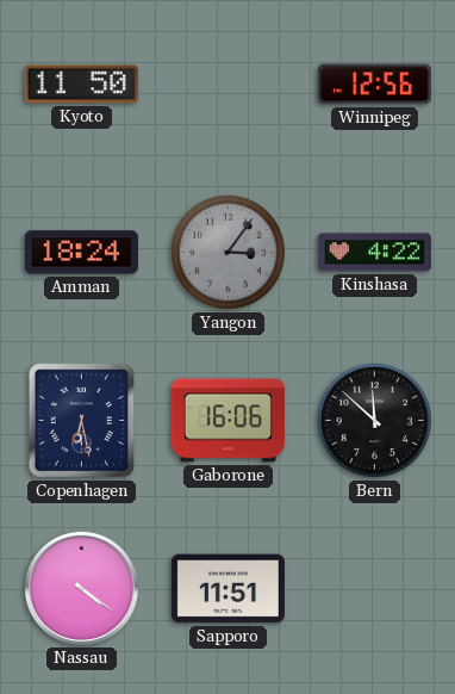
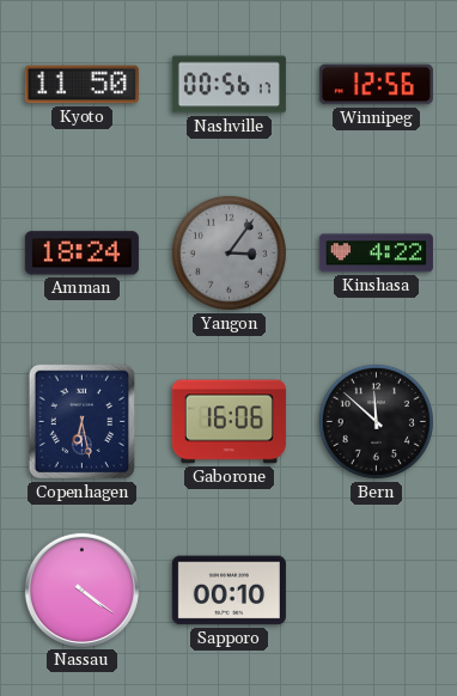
Nashville: none -> 00:56
Sapporo: 11:51 -> 00:10
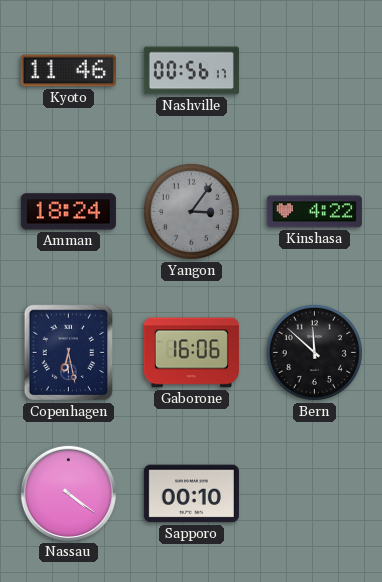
Kyoto: 11:50 -> 11:46
Winnipeg: 12:56 -> none
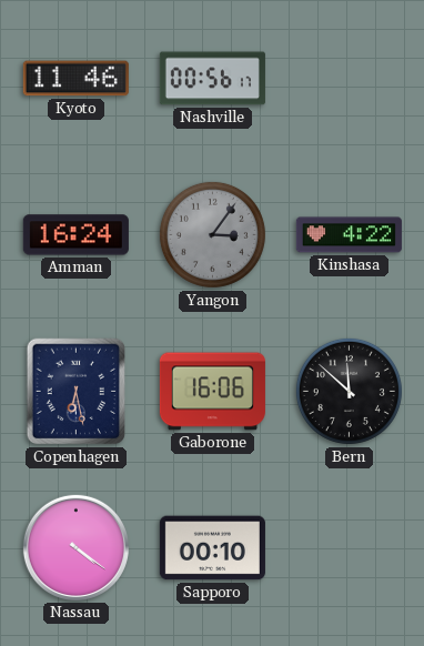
Amman: 18:24 -> 16:24
